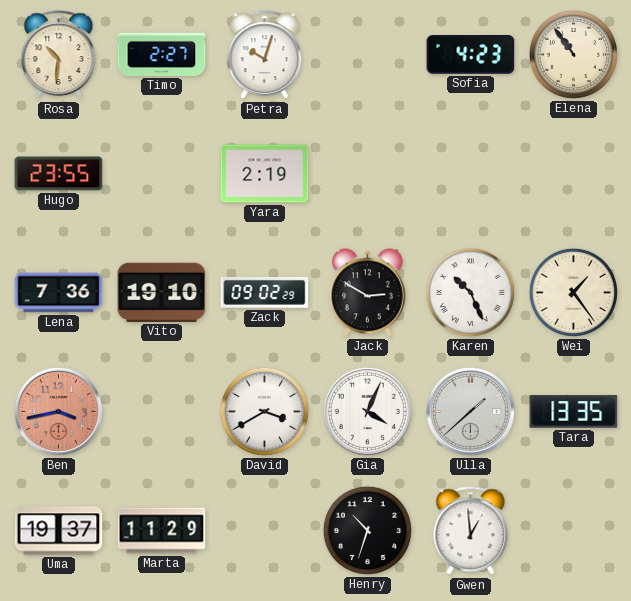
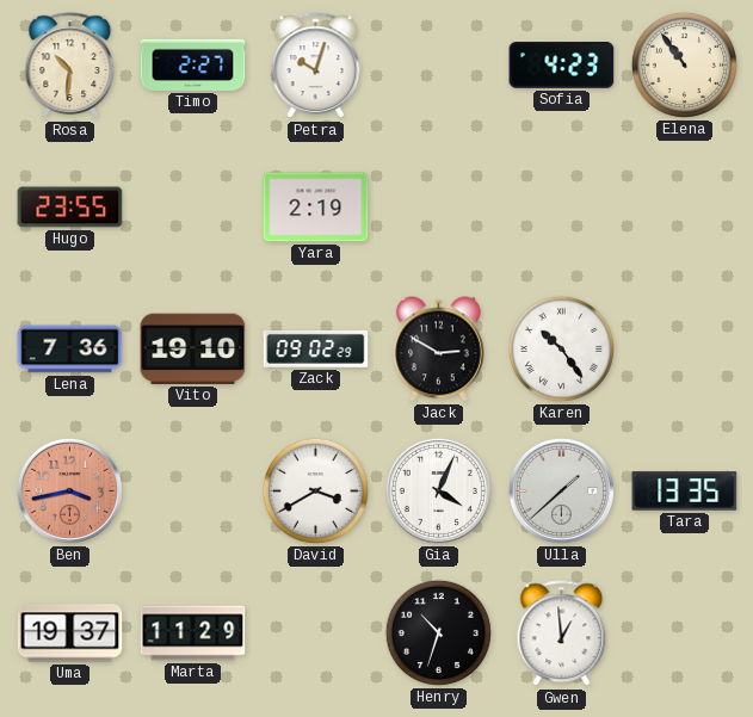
Karen: 10:26 -> 10:24
Wei: 1:24 -> none
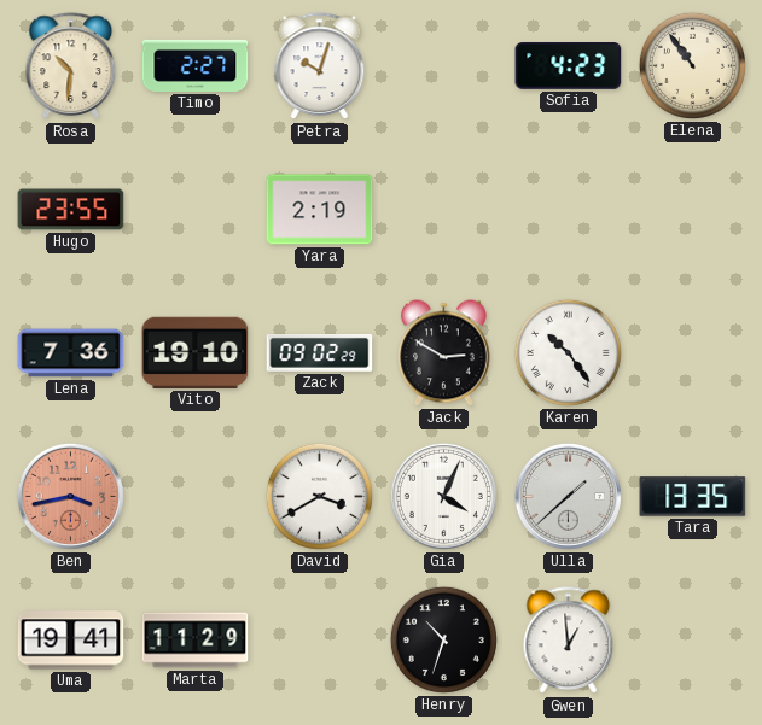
Uma: 19:37 -> 19:41
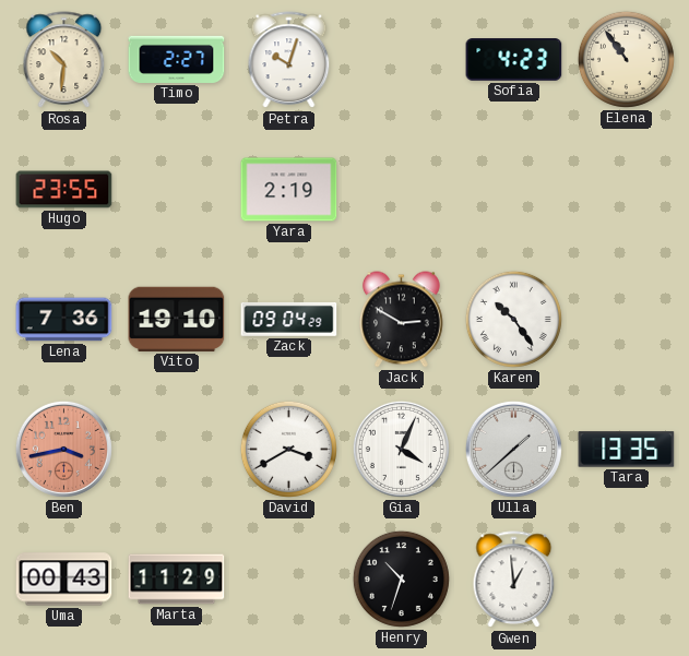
Zack: 09:02 -> 09:04
Uma: 19:41 -> 00:43
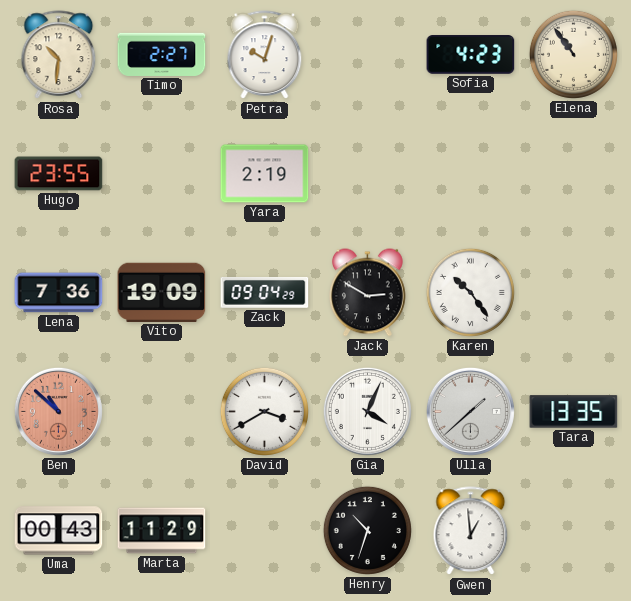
Vito: 19:10 -> 19:09
Ben: 3:43 -> 10:52
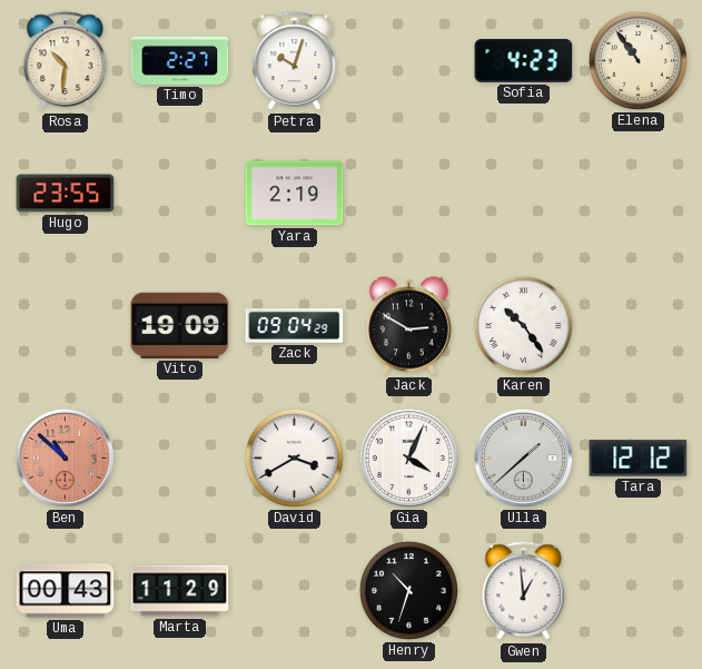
Lena: 7:36 -> none
Tara: 13:35 -> 12:12
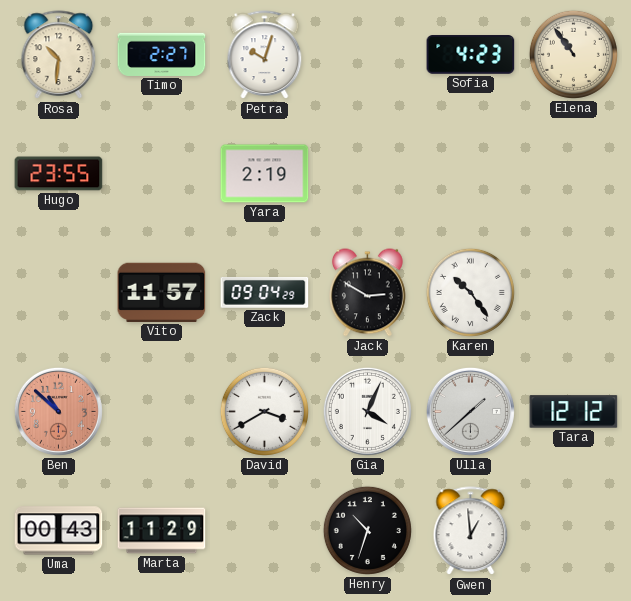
Vito: 19:09 -> 11:57
